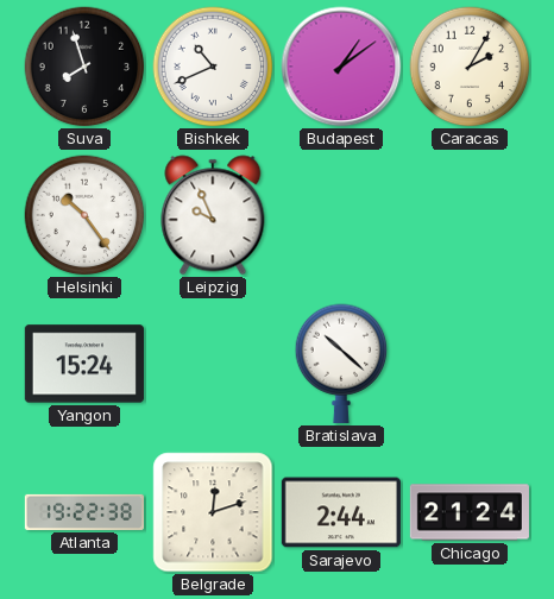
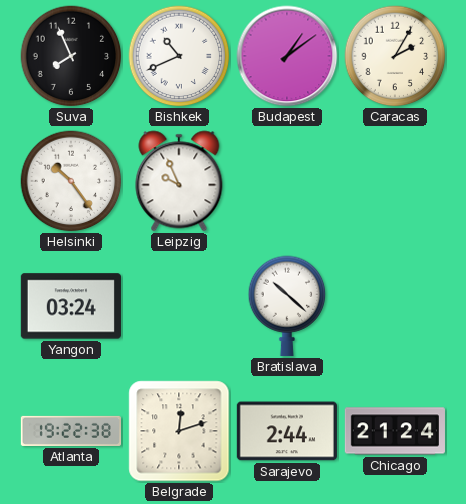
Suva: 7:57 -> 7:56
Yangon: 15:24 -> 03:24
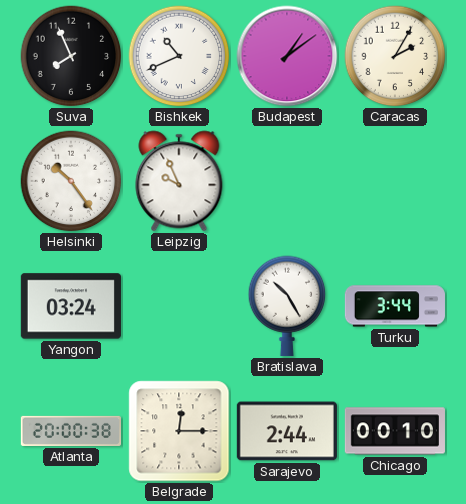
Bratislava: 10:22 -> 10:25
Turku: none -> 3:44
Atlanta: 19:22 -> 20:00
Belgrade: 12:12 -> 12:15
Chicago: 21:24 -> 00:10
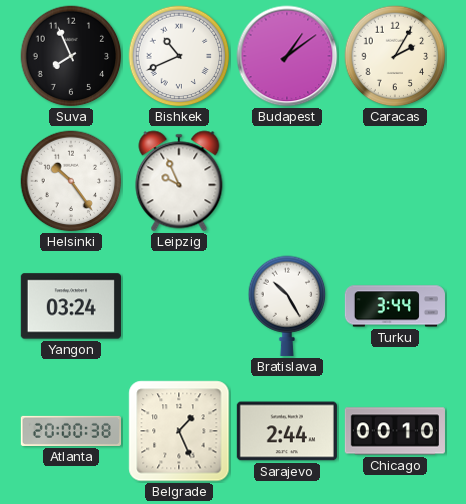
Belgrade: 12:15 -> 1:26
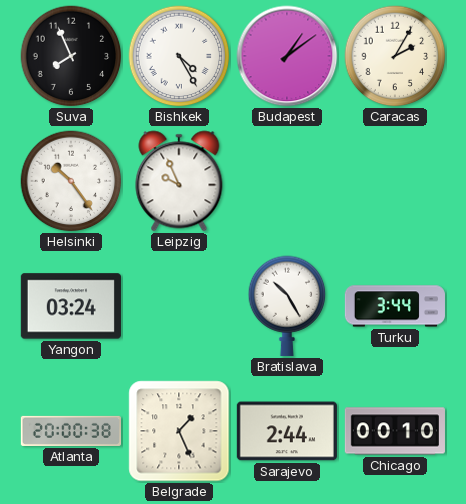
Bishkek: 10:41 -> 4:25
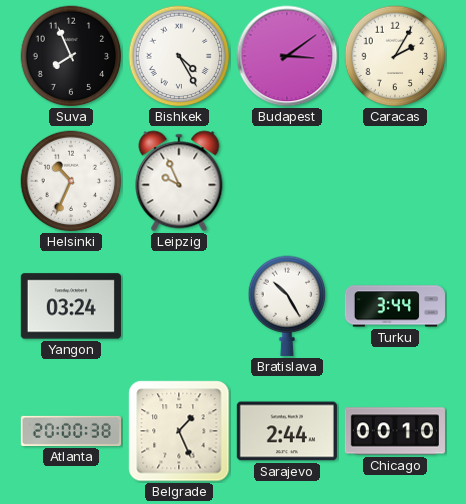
Budapest: 1:09 -> 3:09
Helsinki: 10:24 -> 10:34
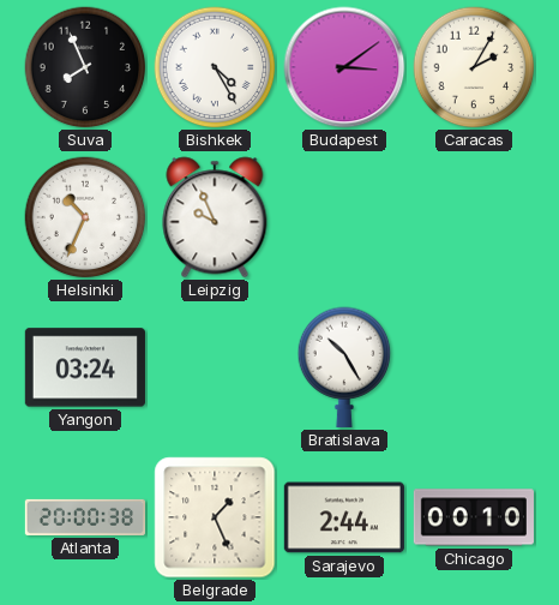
Turku: 3:44 -> none
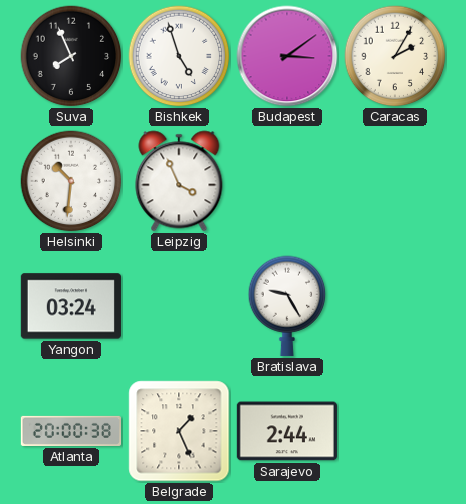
Bishkek: 4:25 -> 4:57
Helsinki: 10:34 -> 10:31
Leipzig: 9:56 -> 3:56
Bratislava: 10:25 -> 9:25
Chicago: 00:10 -> none
